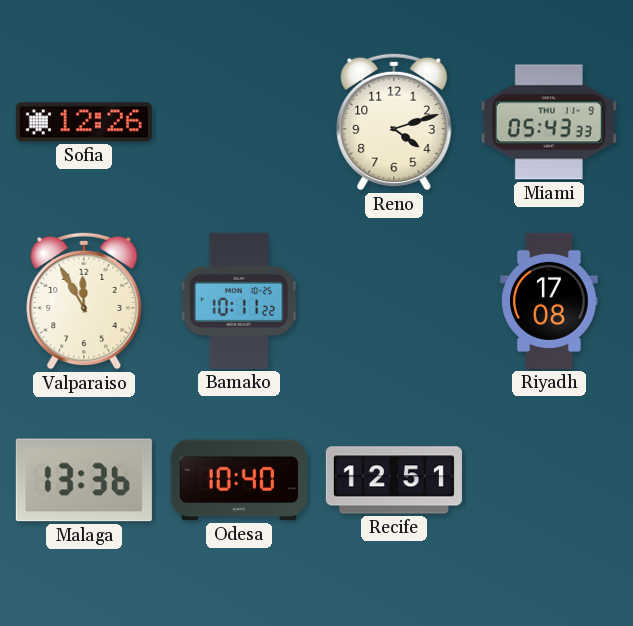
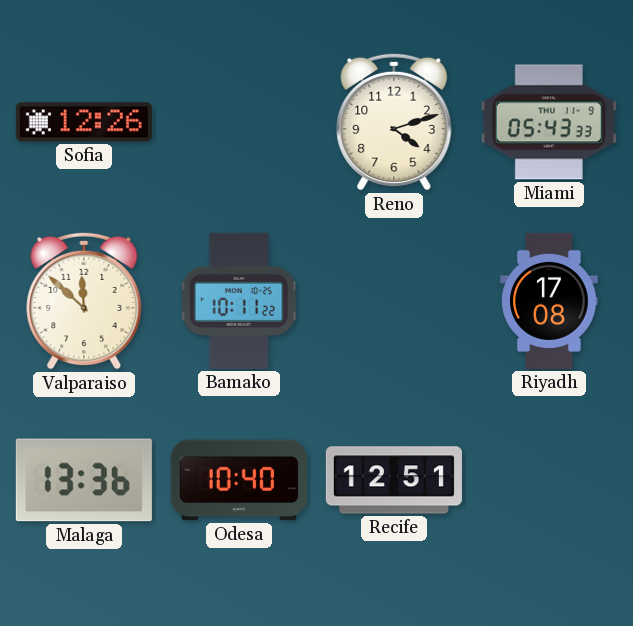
Valparaiso: 11:55 -> 11:52
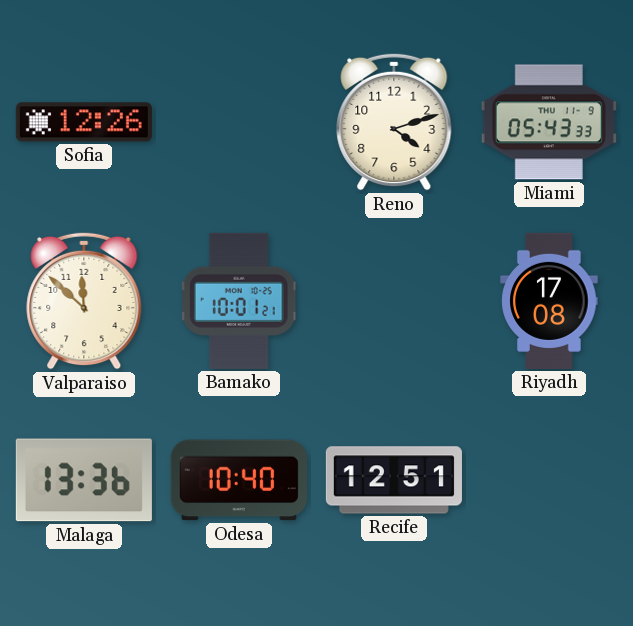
Bamako: 10:11 -> 10:01
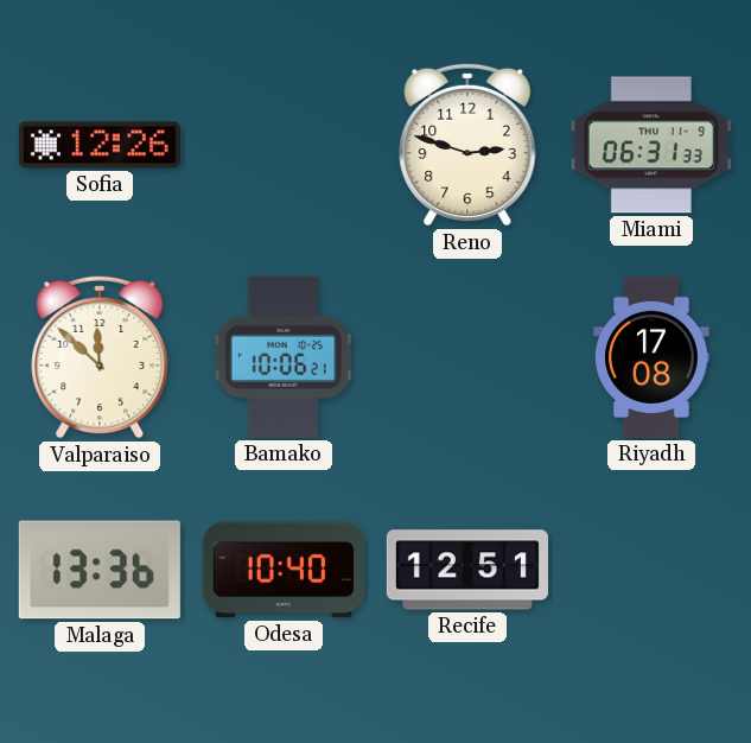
Reno: 4:12 -> 2:48
Miami: 05:43 -> 06:31
Bamako: 10:01 -> 10:06
